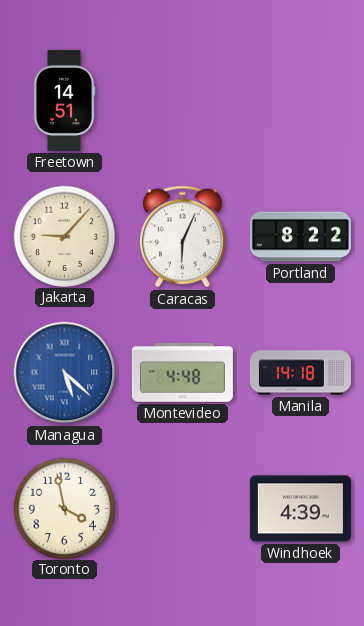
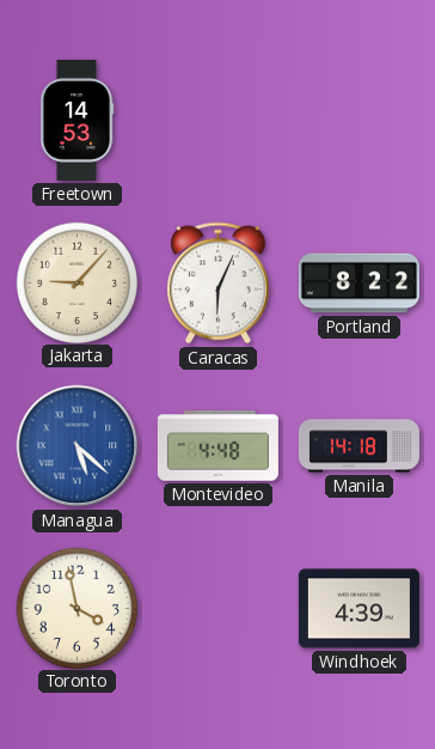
Freetown: 14:51 -> 14:53
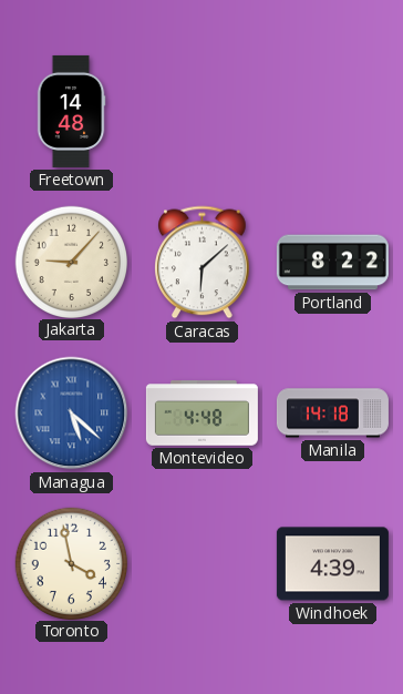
Freetown: 14:53 -> 14:48
Caracas: 6:04 -> 6:08
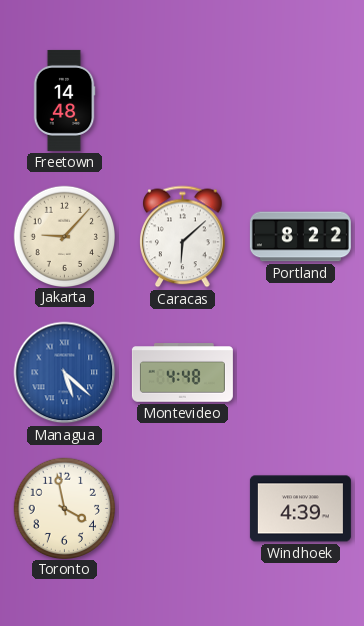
Manila: 14:18 -> none
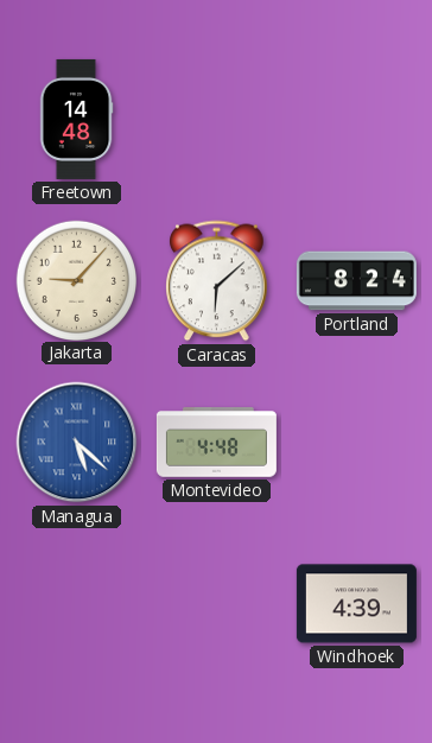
Portland: 8:22 -> 8:24
Toronto: 3:58 -> none
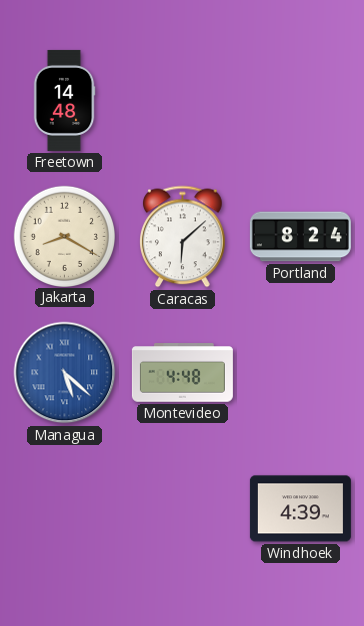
Jakarta: 9:07 -> 8:20
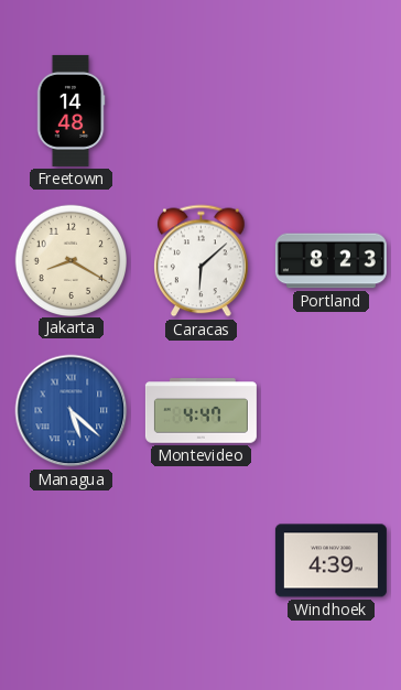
Portland: 8:24 -> 8:23
Montevideo: 4:48 -> 4:47
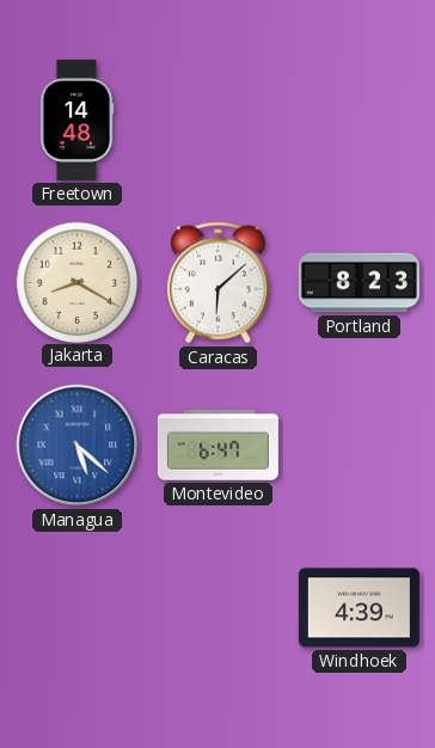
Montevideo: 4:47 -> 6:47
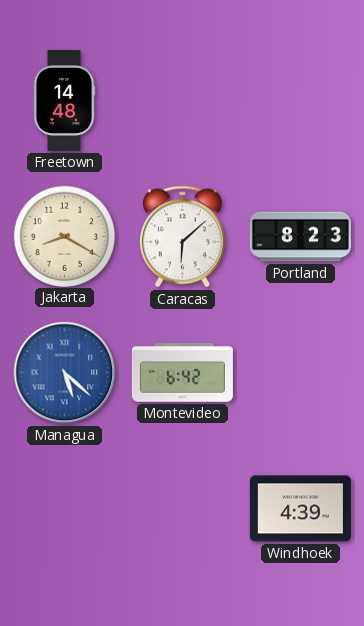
Montevideo: 6:47 -> 6:42
